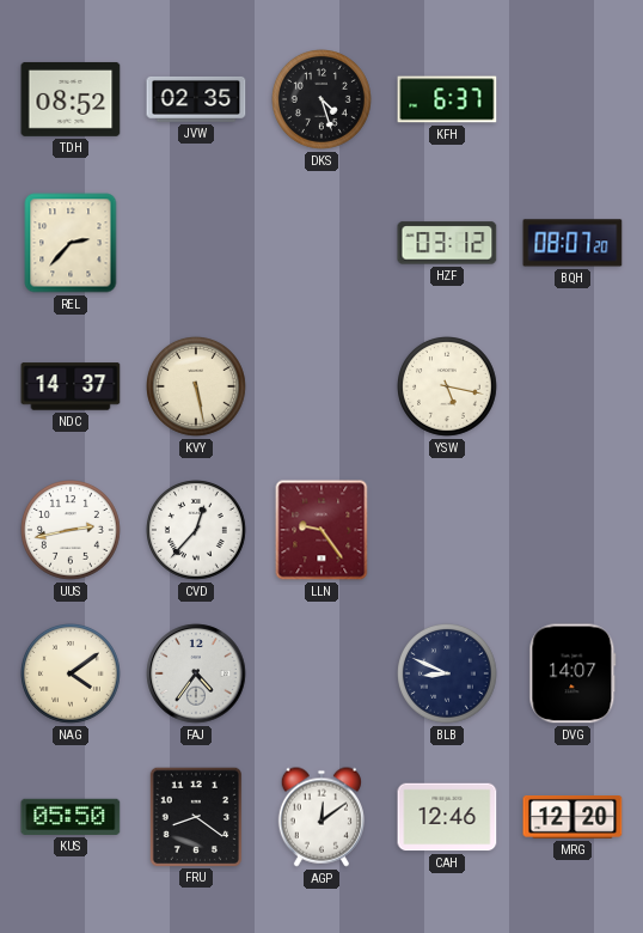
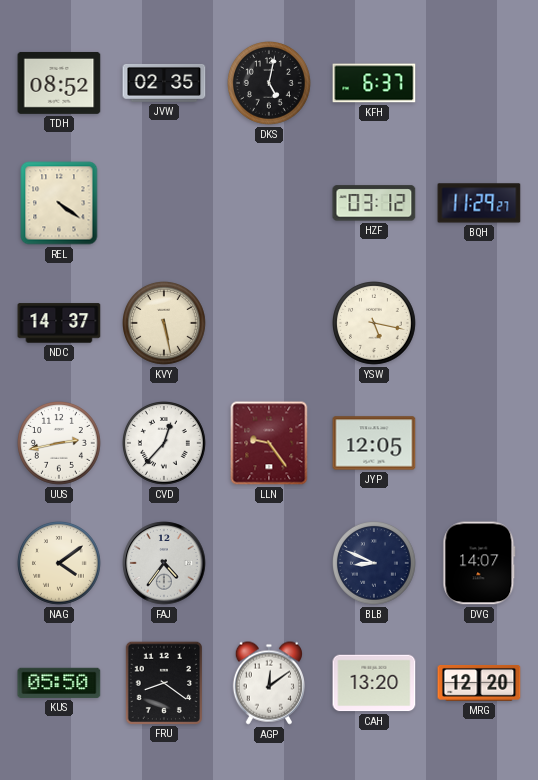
DKS: 4:27 -> 5:02
REL: 2:37 -> 4:21
BQH: 08:07 -> 11:29
JYP: none -> 12:05
CAH: 12:46 -> 13:20
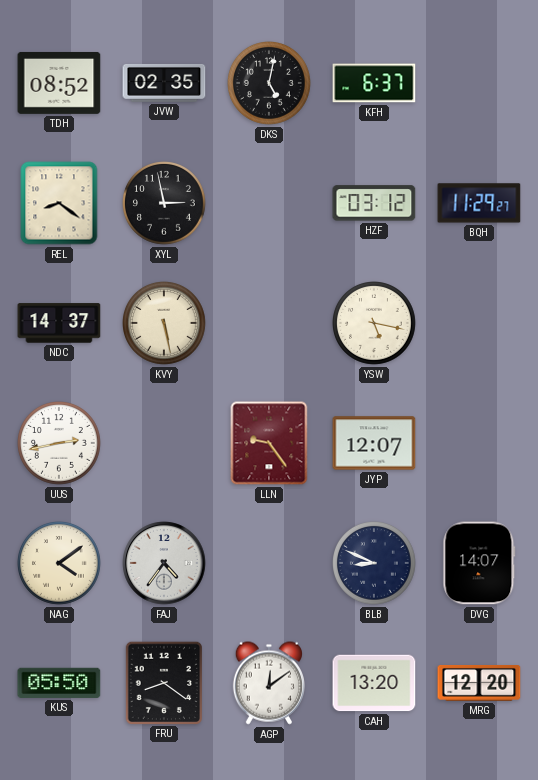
REL: 4:21 -> 8:21
XYL: none -> 2:58
CVD: 12:37 -> none
JYP: 12:05 -> 12:07
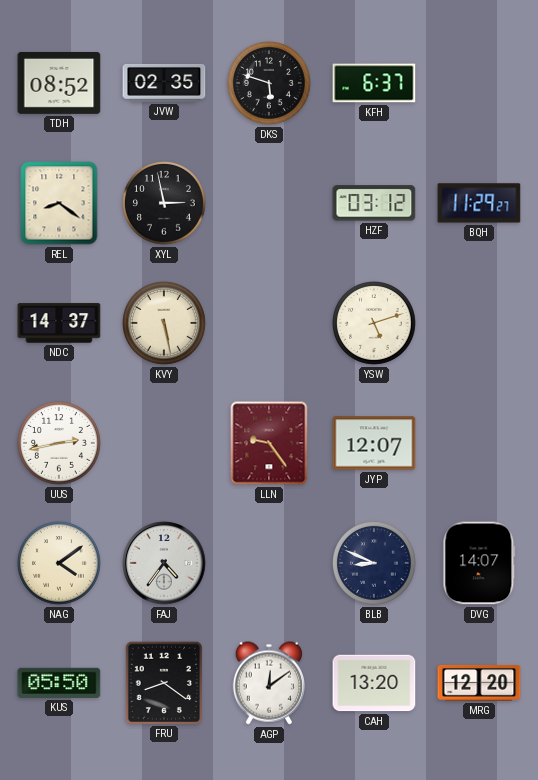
DKS: 5:02 -> 5:48
YSW: 5:17 -> 5:12
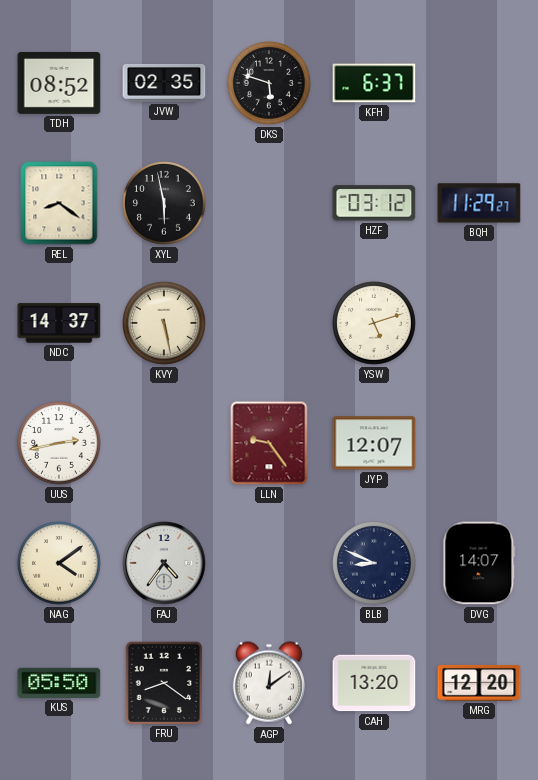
XYL: 2:58 -> 5:58
